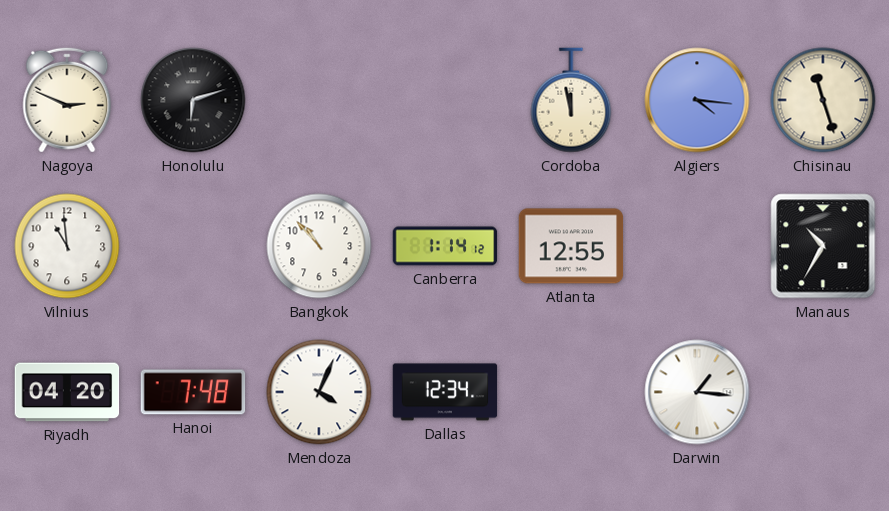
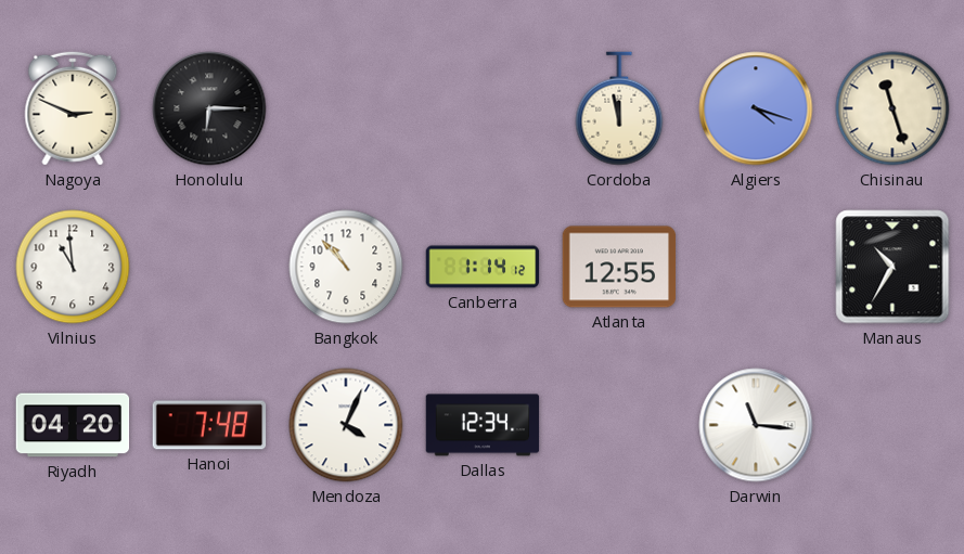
Honolulu: 6:12 -> 6:15
Algiers: 4:16 -> 4:18
Darwin: 1:16 -> 11:16
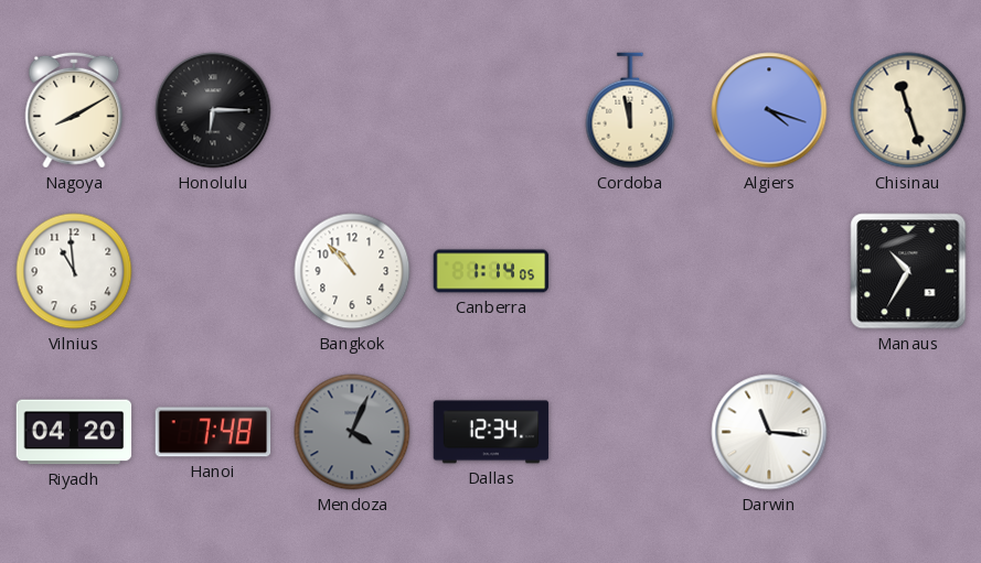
Nagoya: 2:49 -> 8:10
Canberra: 1:14:12 -> 1:14:05
Atlanta: 12:55 -> none
Mendoza dial: white -> grey
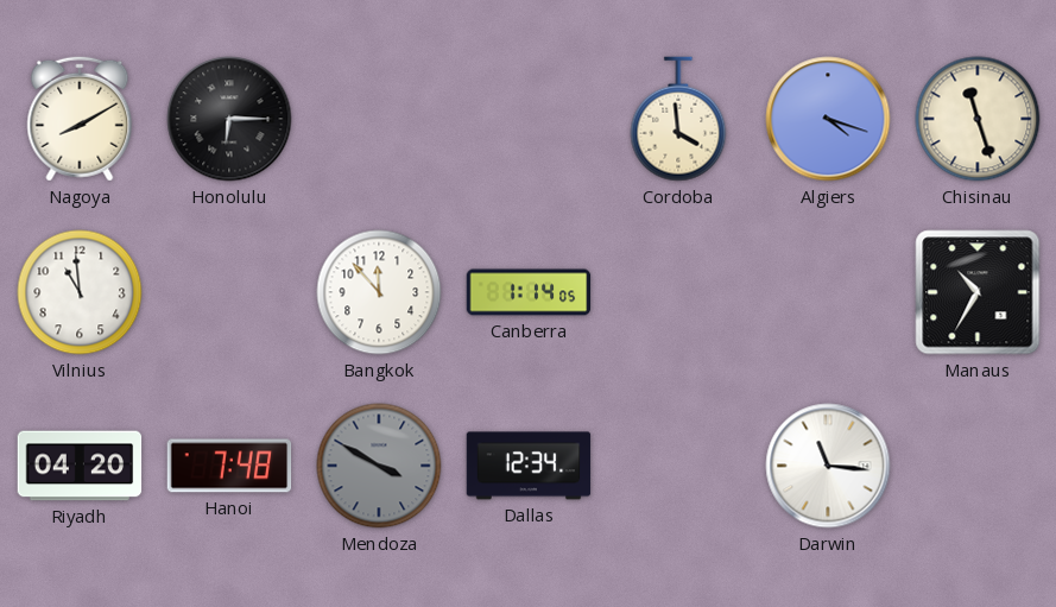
Cordoba: 11:58 -> 3:59
Bangkok: 10:53 -> 11:53
Mendoza: 4:04 -> 3:50
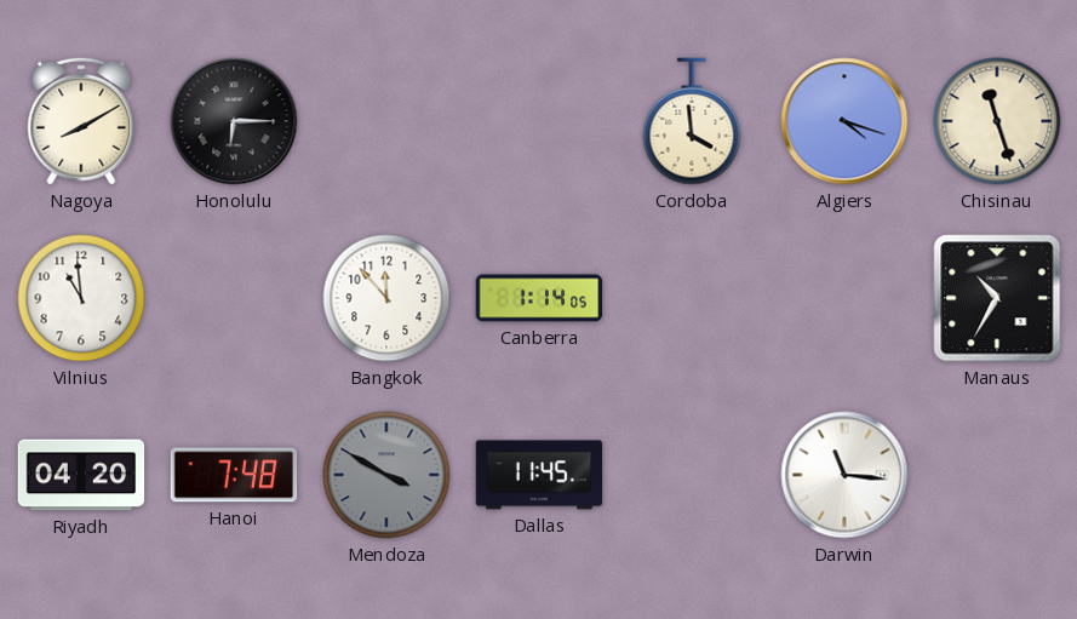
Dallas: 12:34 -> 11:45
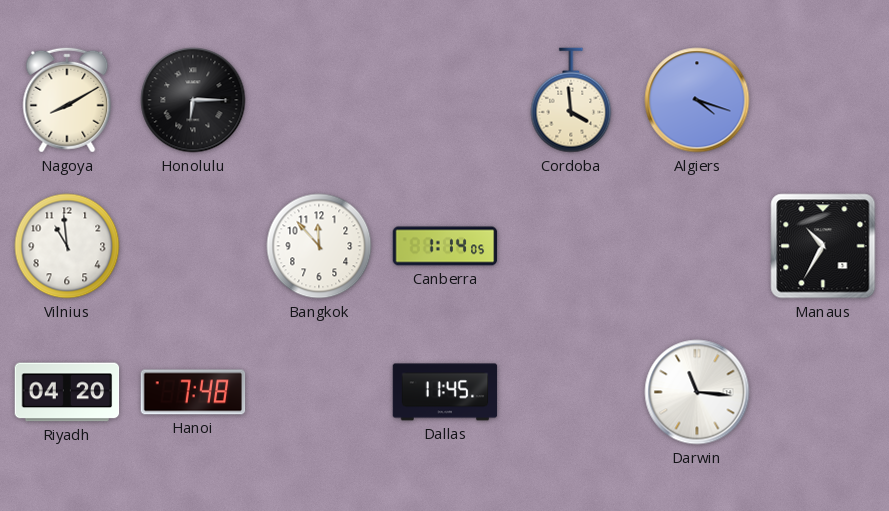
Chisinau: 11:27 -> none
Mendoza: 3:50 -> none
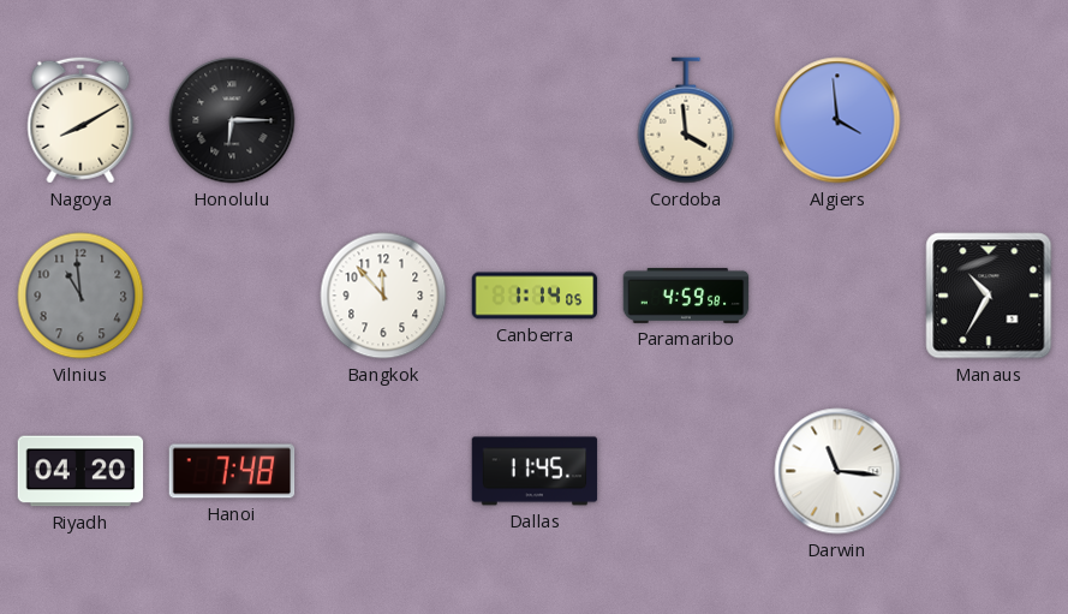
Algiers: 4:18 -> 3:59
Vilnius dial: white -> grey
Paramaribo: none -> 4:59
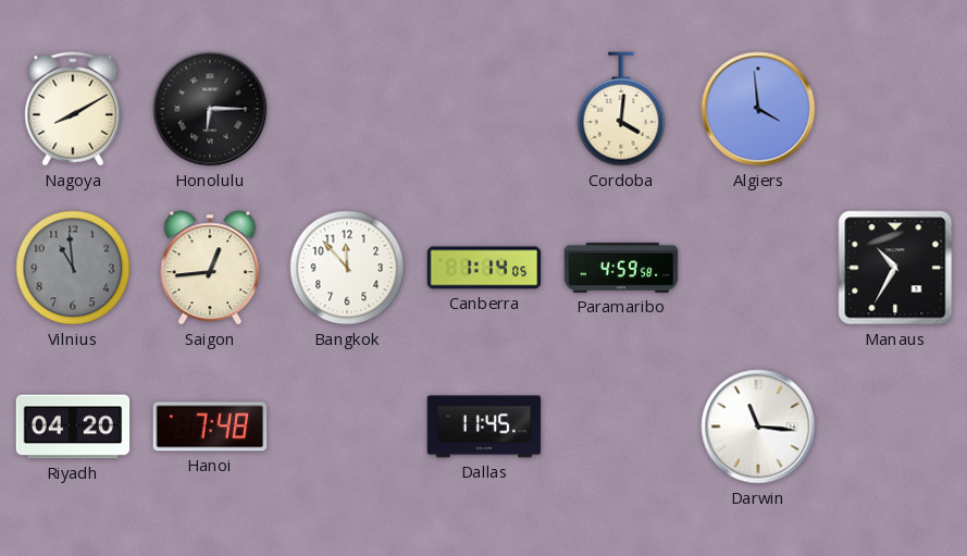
Cordoba: 3:59 -> 4:01
Saigon: none -> 12:44
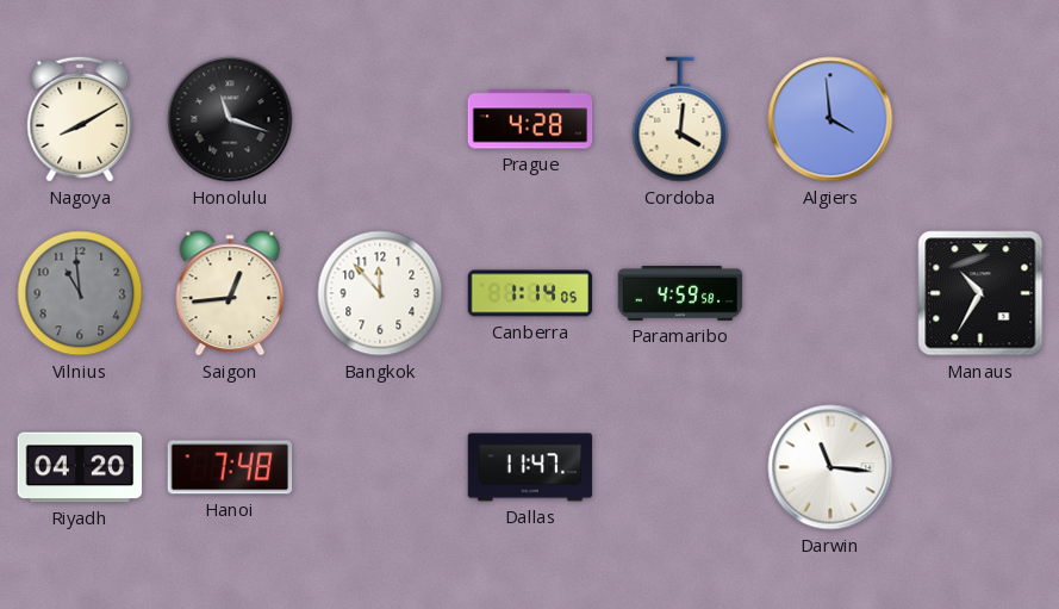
Honolulu: 6:15 -> 11:18
Prague: none -> 4:28
Dallas: 11:45 -> 11:47
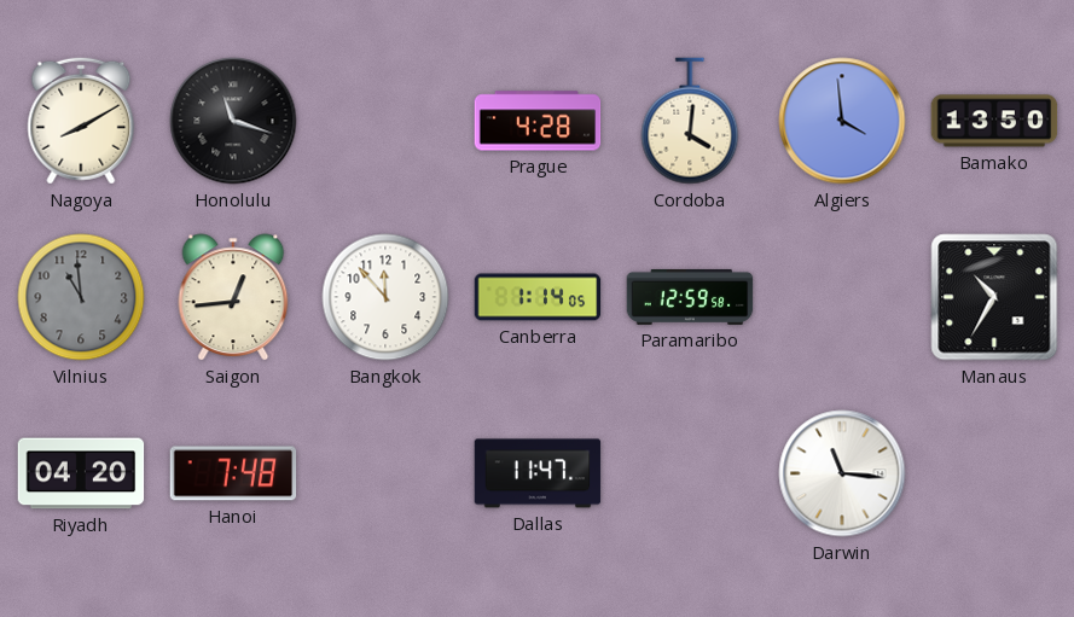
Bamako: none -> 13:50
Paramaribo: 4:59 -> 12:59
